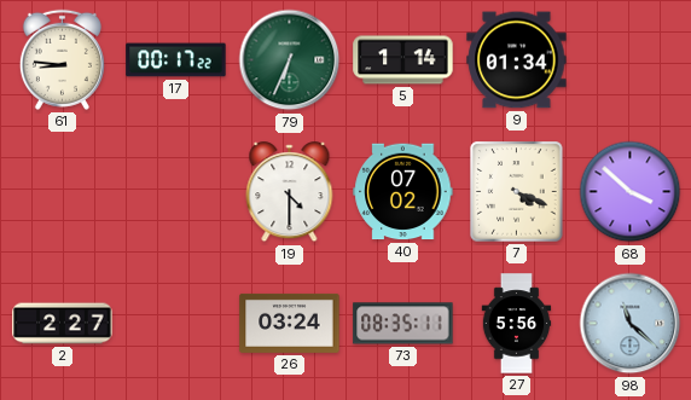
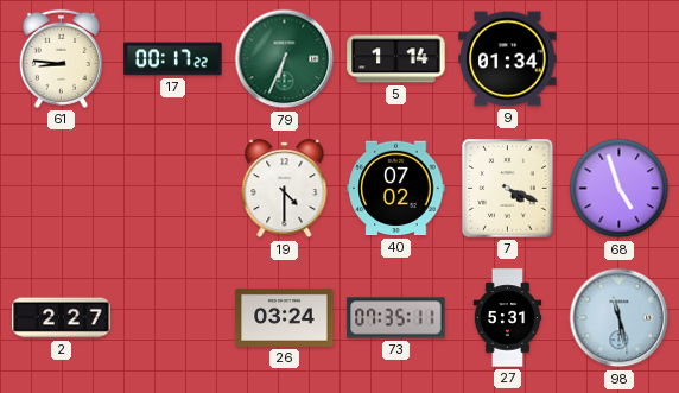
68: 3:52 -> 4:57
73: 08:35 -> 07:35
27: 5:56 -> 5:31
98: 11:22 -> 11:28
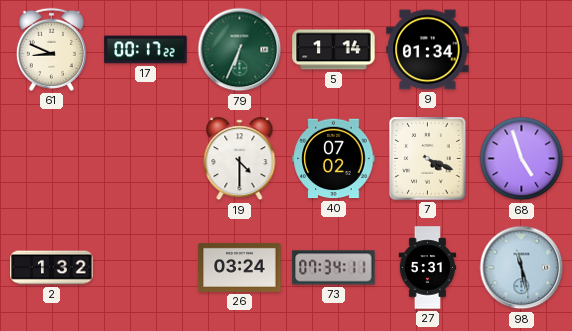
61: 8:46 -> 8:49
2: 2:27 -> 1:32
73: 07:35 -> 07:34
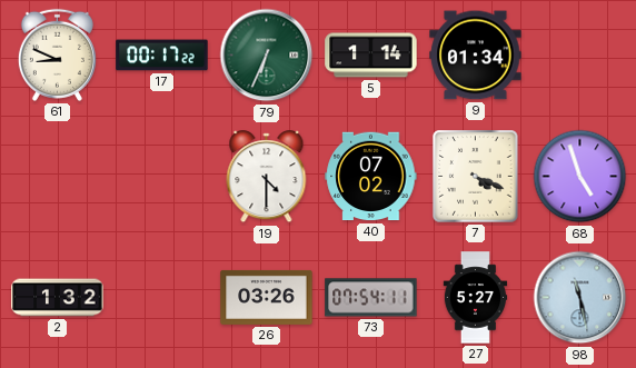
26: 03:24 -> 03:26
73: 07:34 -> 07:54
27: 5:31 -> 5:27
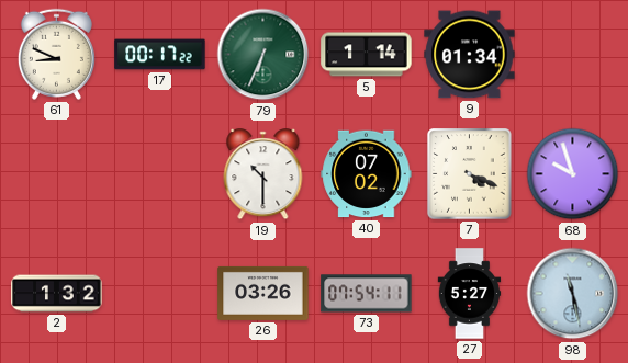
19: 4:30 -> 10:30
68: 4:57 -> 9:57
